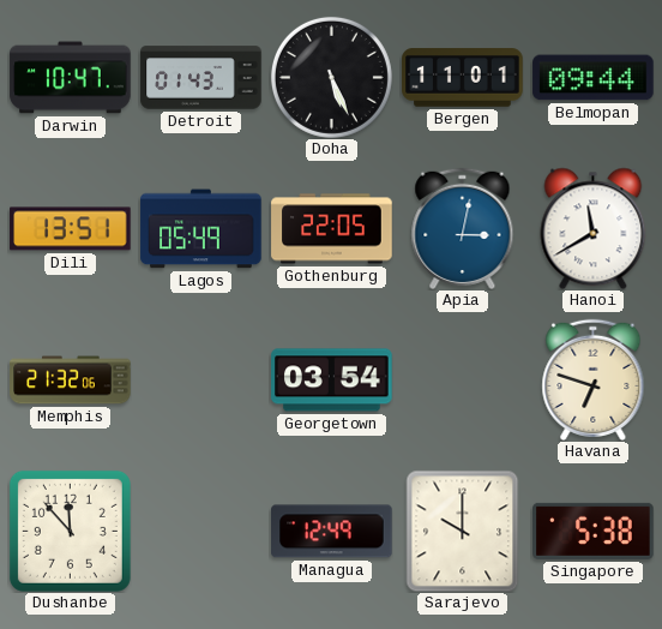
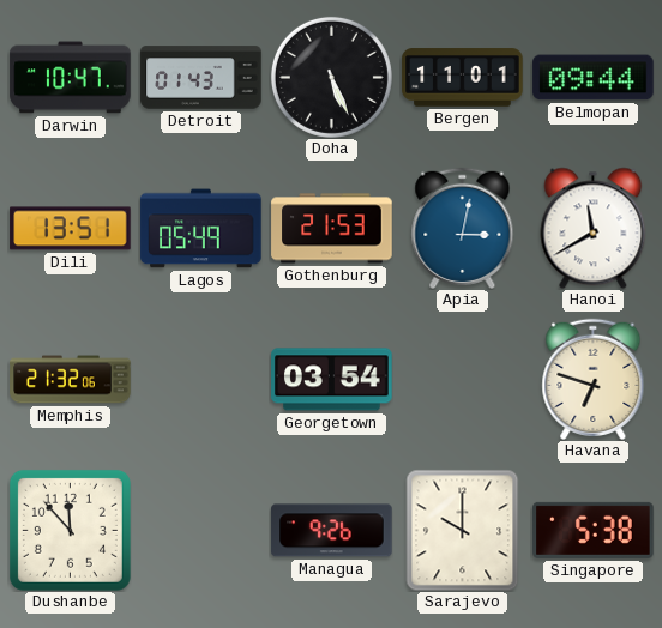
Gothenburg: 22:05 -> 21:53
Managua: 12:49 -> 9:26
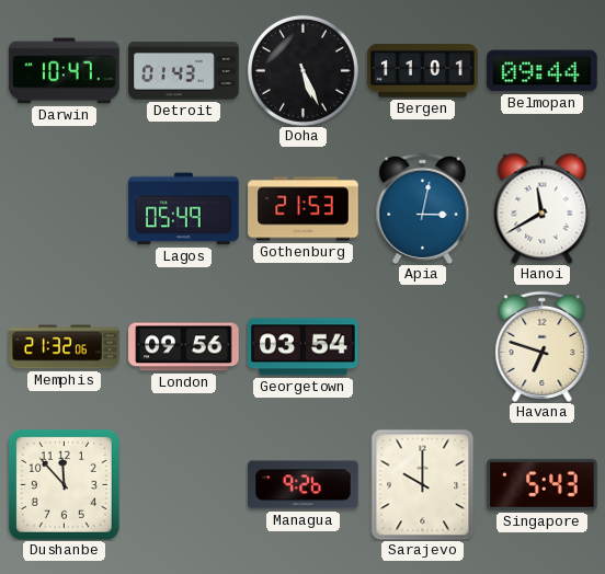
Dili: 13:51 -> none
London: none -> 09:56
Singapore: 5:38 -> 5:43
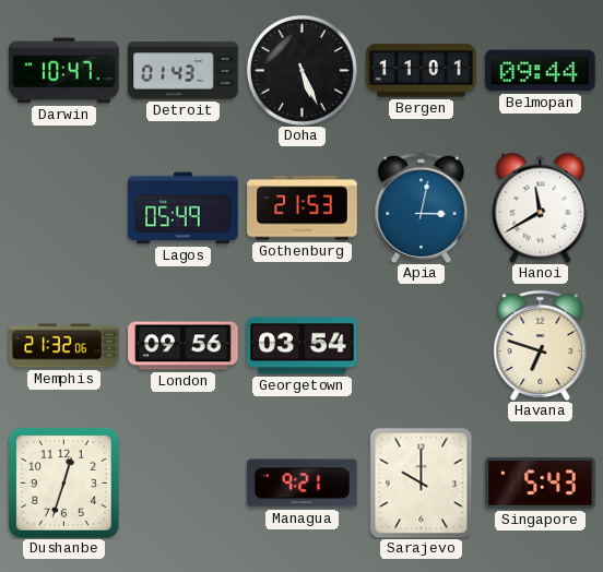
Dushanbe: 11:53 -> 12:33
Managua: 9:26 -> 9:21
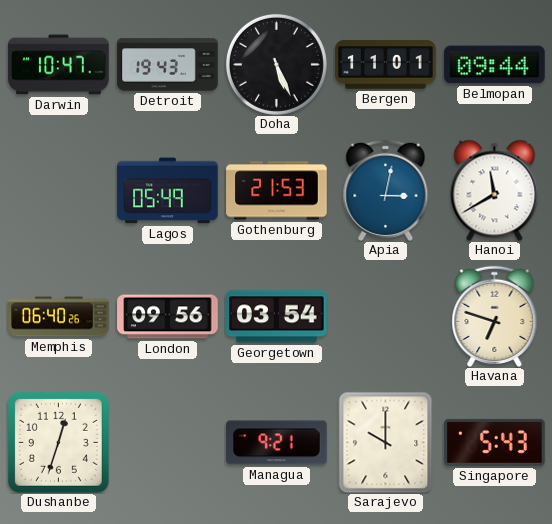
Detroit: 01:43 -> 19:43
Memphis: 21:32 -> 06:40
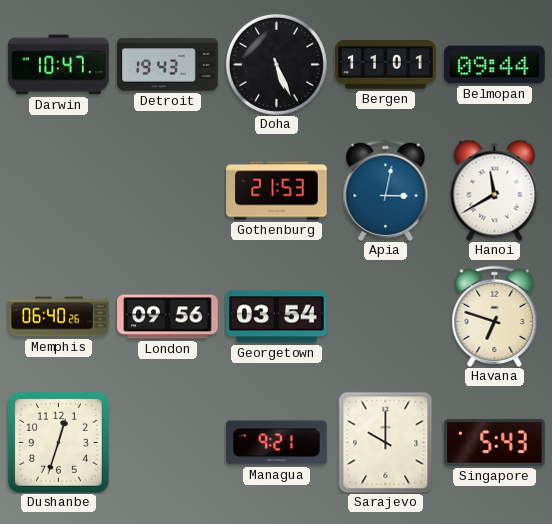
Lagos: 05:49 -> none
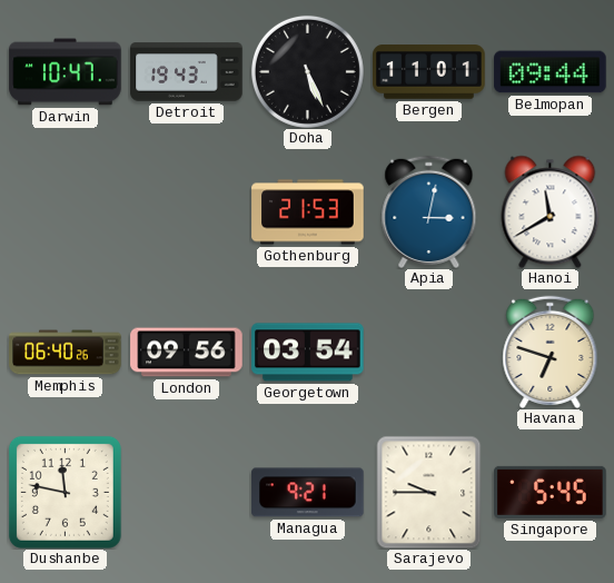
Dushanbe: 12:33 -> 11:47
Sarajevo: 10:00 -> 9:45
Singapore: 5:43 -> 5:45
